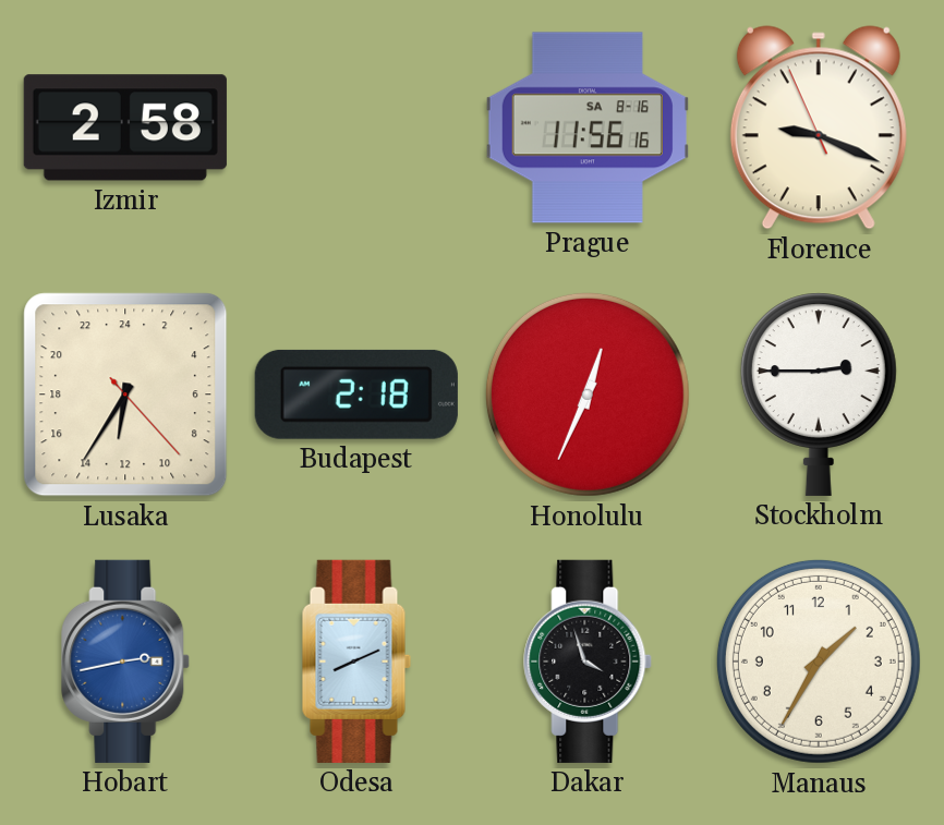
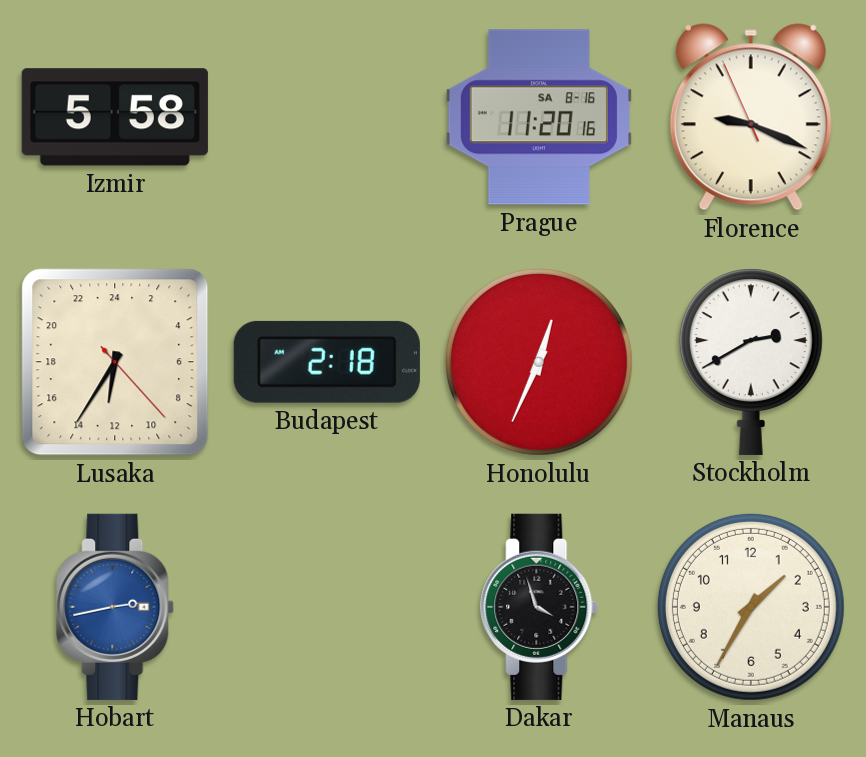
Izmir: 2:58 -> 5:58
Prague: 11:56 -> 11:20
Stockholm: 2:45 -> 2:40
Odesa: 8:11 -> none
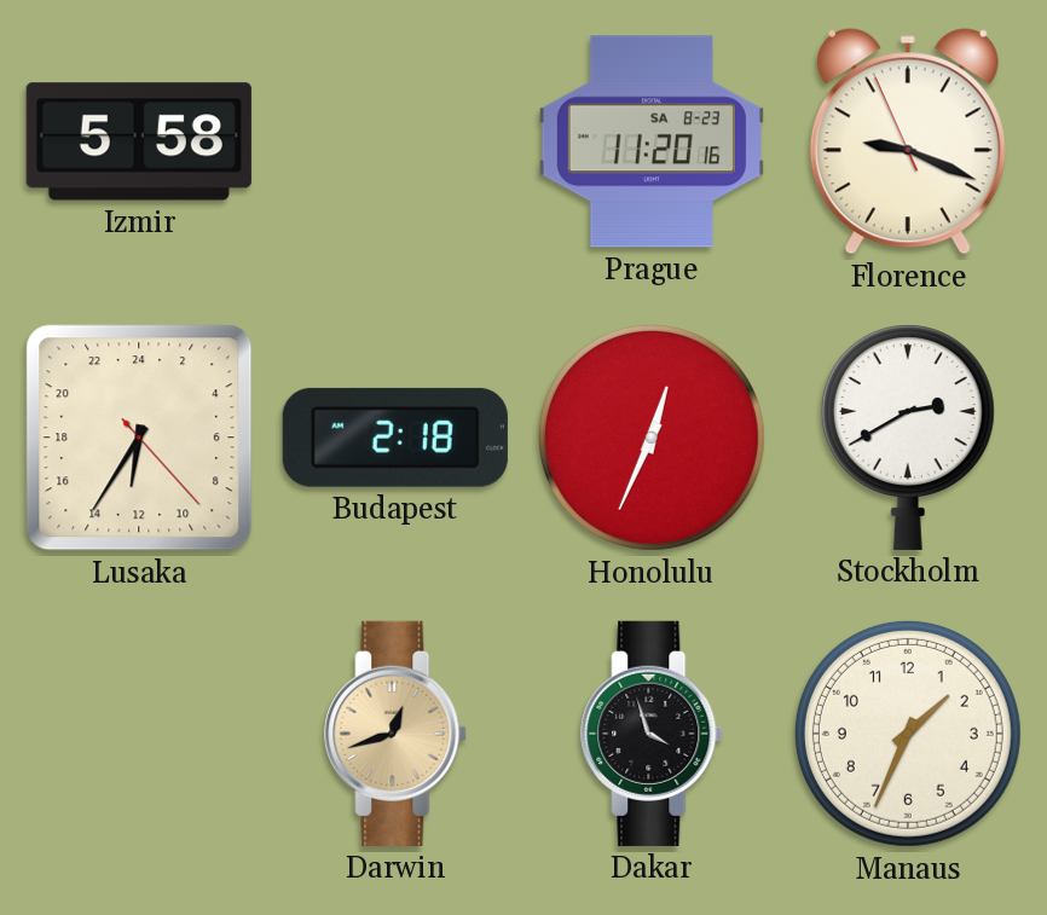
Prague date: SA 8-16 -> SA 8-23
Hobart: 2:43 -> none
Darwin: none -> 12:42
Manaus: 1:35 -> 1:34
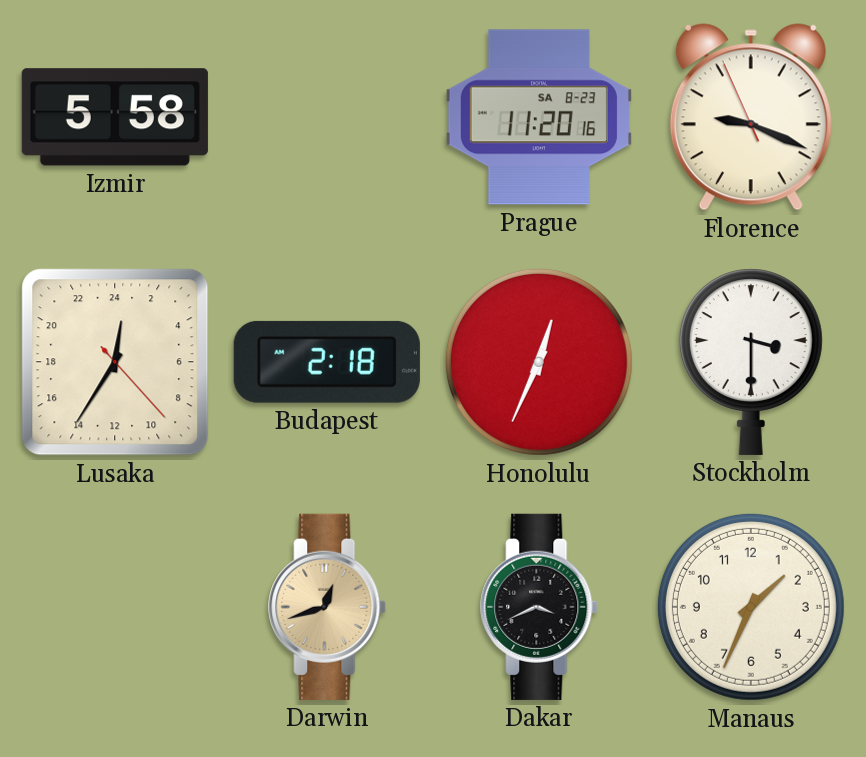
Lusaka: 12:35 -> 0:35
Stockholm: 2:40 -> 3:30
Dakar: 3:57 -> 3:41
